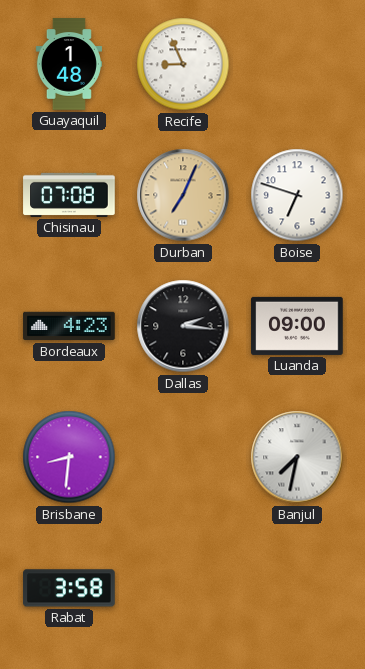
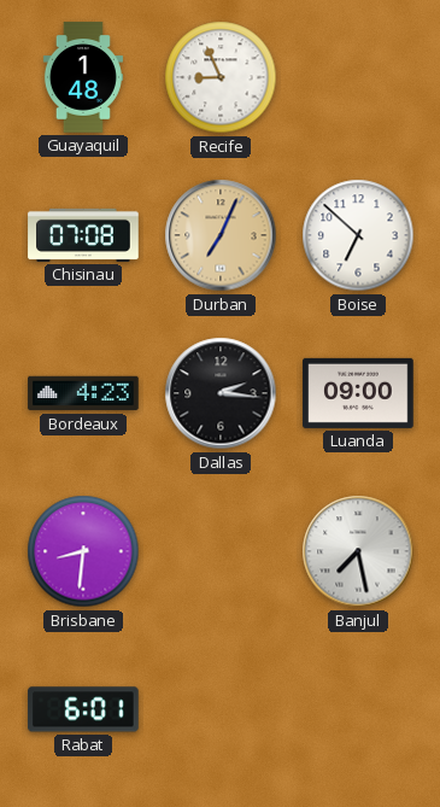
Boise: 6:48 -> 6:52
Banjul: 7:32 -> 7:28
Rabat: 3:58 -> 6:01
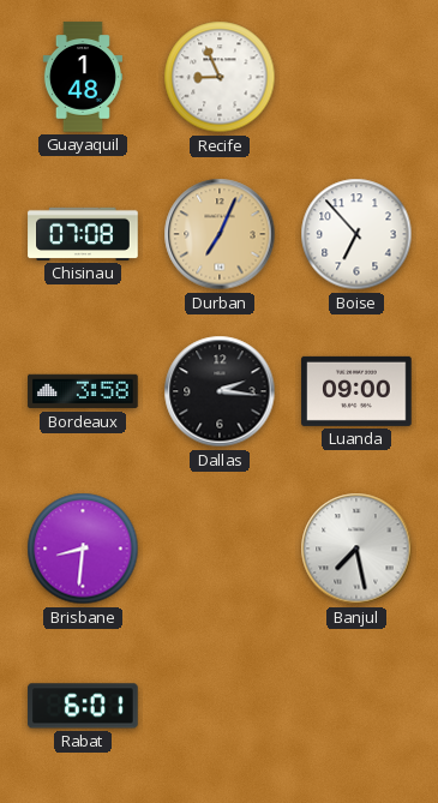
Boise: 6:52 -> 6:53
Bordeaux: 4:23 -> 3:58
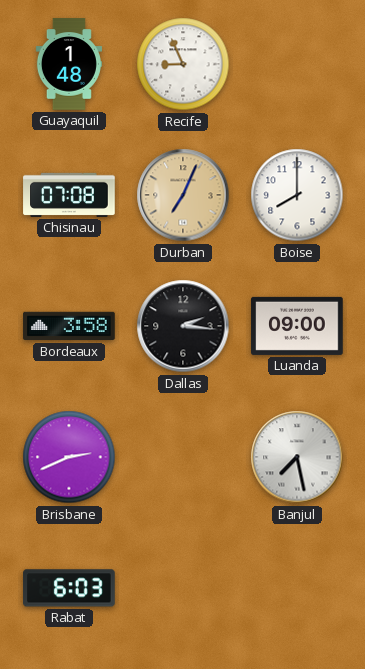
Boise: 6:53 -> 8:00
Brisbane: 8:31 -> 2:41
Rabat: 6:01 -> 6:03
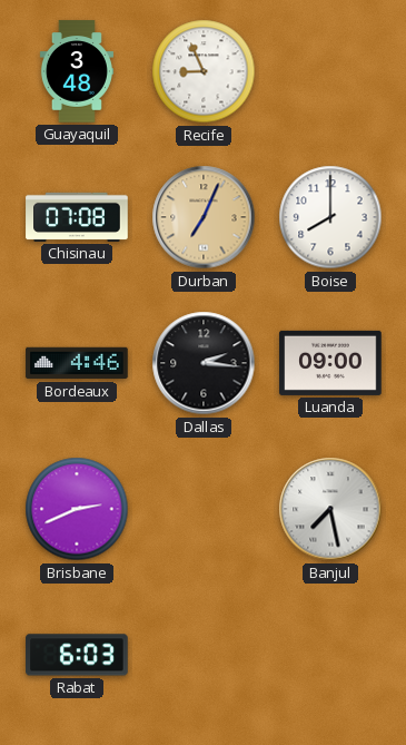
Guayaquil: 1:48 -> 3:48
Bordeaux: 3:58 -> 4:46
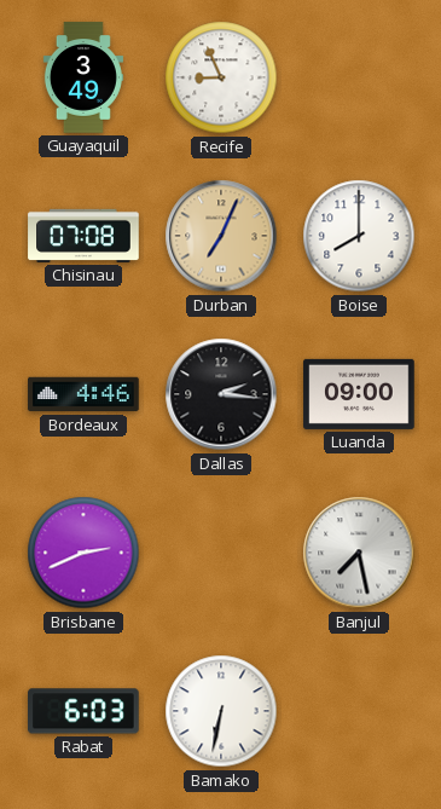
Guayaquil: 3:48 -> 3:49
Bamako: none -> 6:32
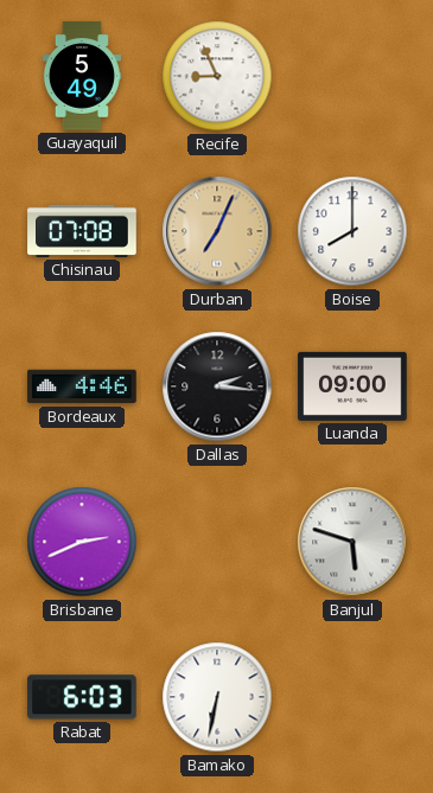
Guayaquil: 3:49 -> 5:49
Banjul: 7:28 -> 5:48
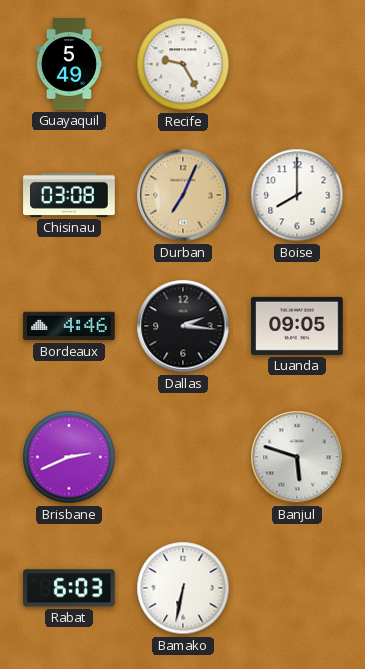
Recife: 8:56 -> 9:25
Chisinau: 07:08 -> 03:08
Luanda: 09:00 -> 09:05
